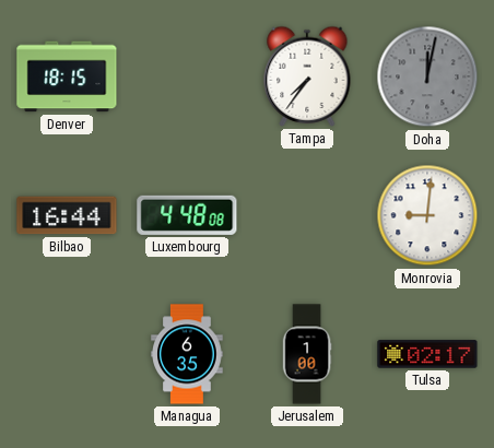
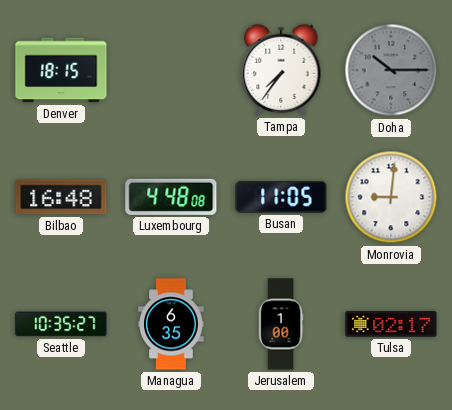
Doha: 12:02 -> 10:15
Bilbao: 16:44 -> 16:48
Busan: none -> 11:05
Seattle: none -> 10:35
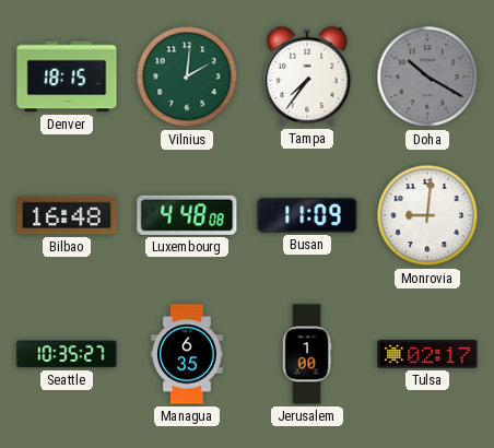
Vilnius: none -> 2:01
Doha: 10:15 -> 10:20
Busan: 11:05 -> 11:09
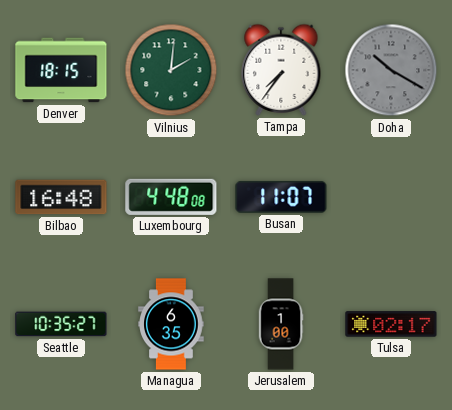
Busan: 11:09 -> 11:07
Monrovia: 9:01 -> none
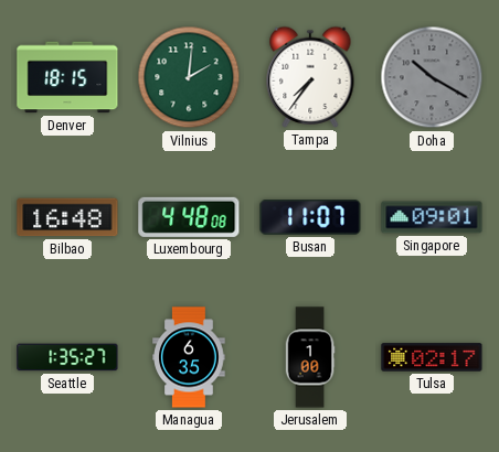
Singapore: none -> 09:01
Seattle: 10:35 -> 1:35
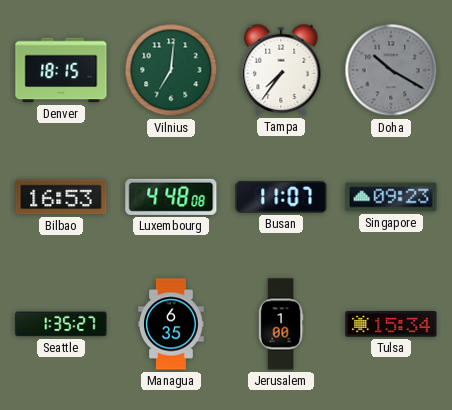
Vilnius: 2:01 -> 7:01
Bilbao: 16:48 -> 16:53
Singapore: 09:01 -> 09:23
Tulsa: 02:17 -> 15:34
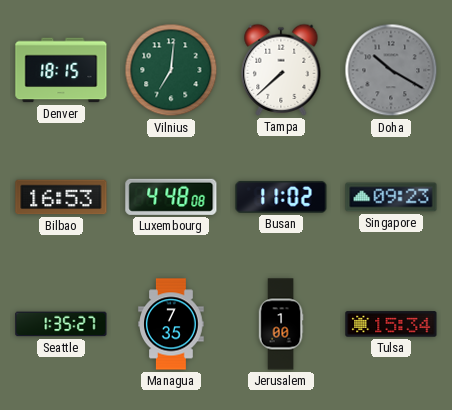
Tampa: 7:36 -> 7:38
Busan: 11:07 -> 11:02
Managua: 6:35 -> 7:35
